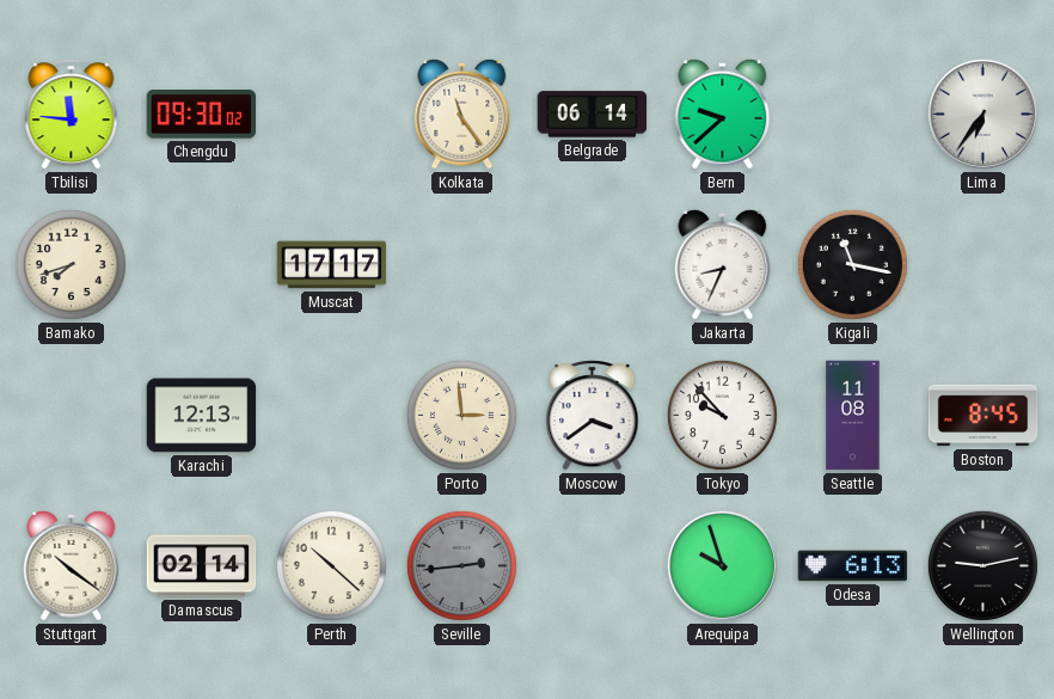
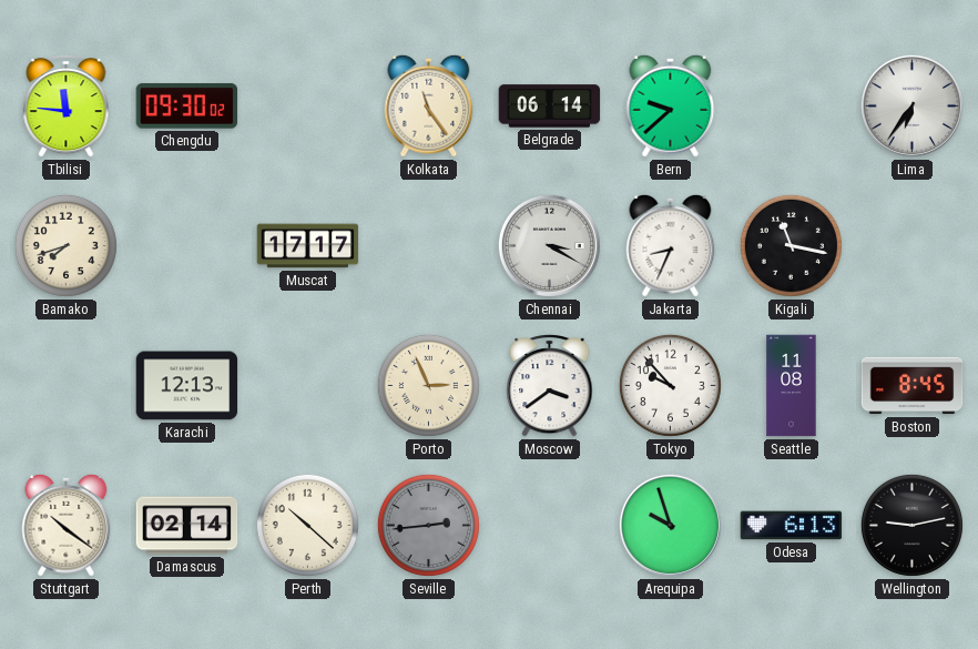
Chennai: none -> 3:20
Porto: 2:59 -> 2:56
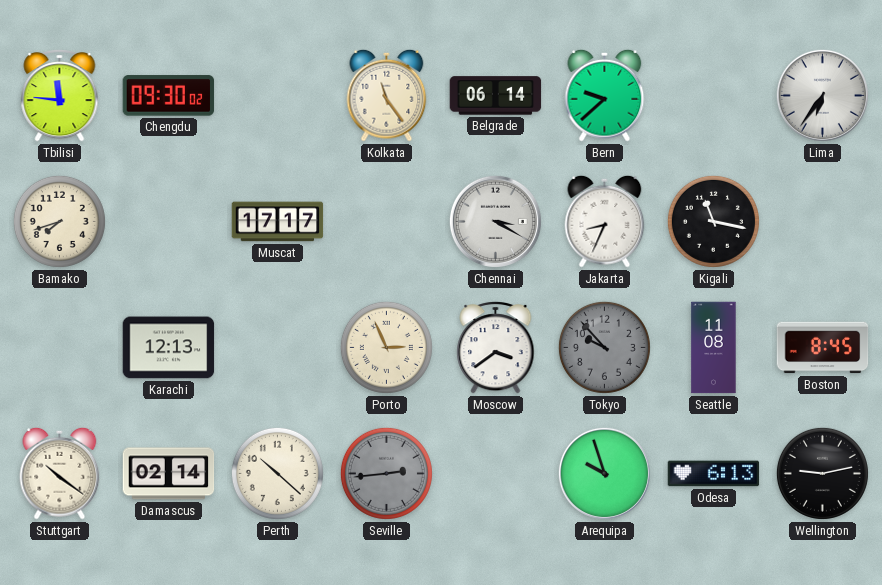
Tokyo dial: white -> grey
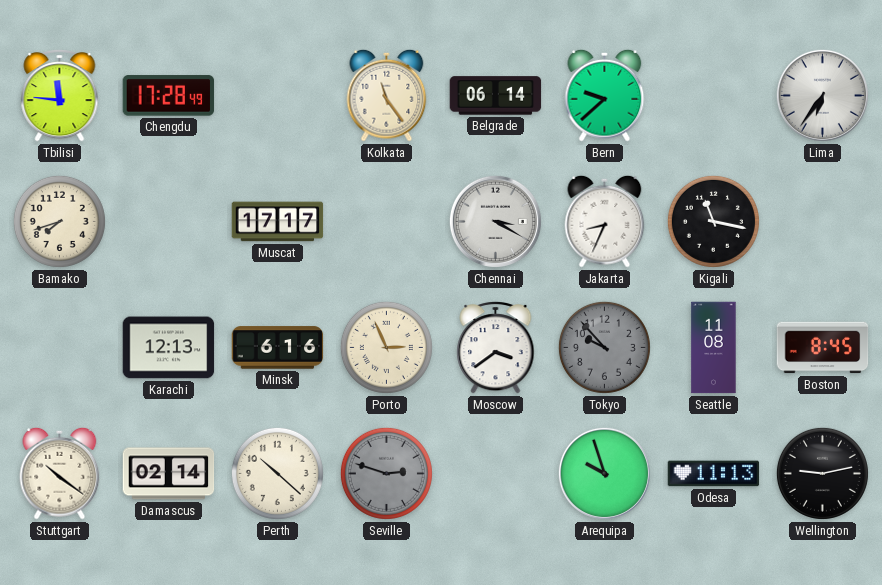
Chengdu: 09:30 -> 17:28
Minsk: none -> 6:16
Seville: 2:44 -> 2:48
Odesa: 6:13 -> 11:13
